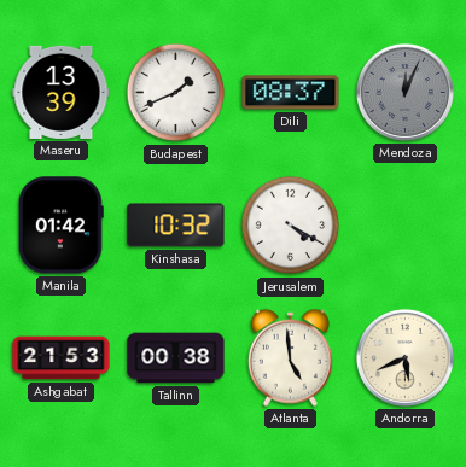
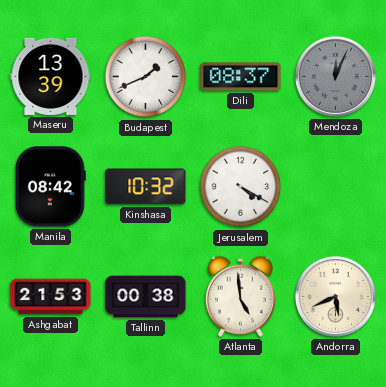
Manila: 01:42 -> 08:42
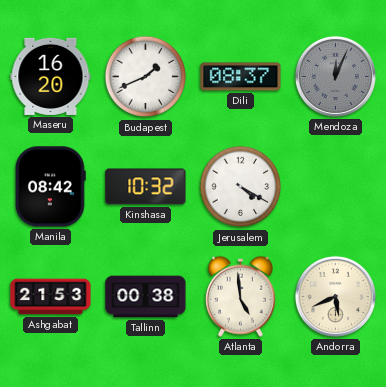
Maseru: 13:39 -> 16:20
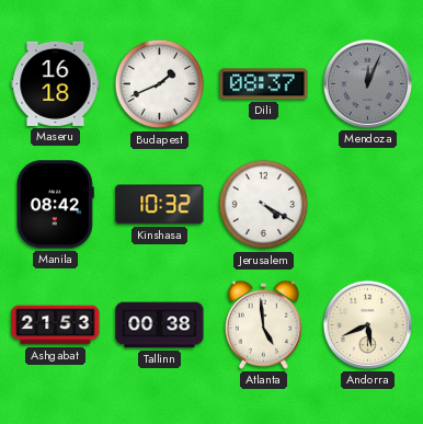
Maseru: 16:20 -> 16:18
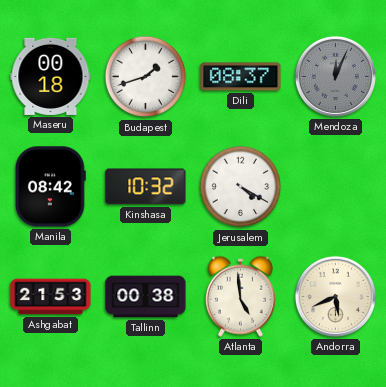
Maseru: 16:18 -> 00:18
Budapest: 1:41 -> 1:42
